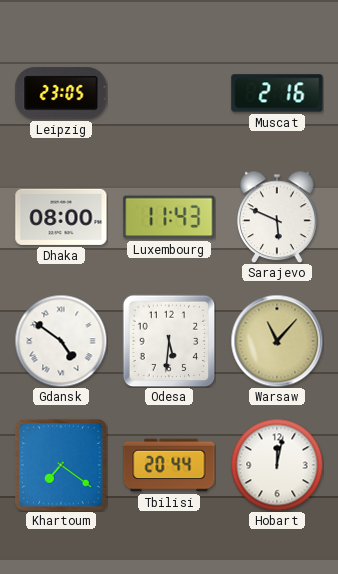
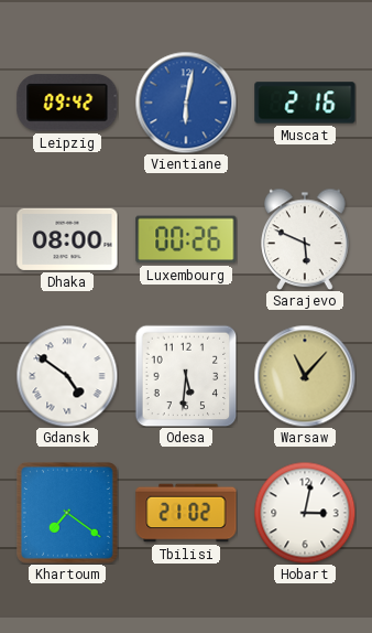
Leipzig: 23:05 -> 09:42
Vientiane: none -> 6:02
Luxembourg: 11:43 -> 00:26
Tbilisi: 20:44 -> 21:02
Hobart: 12:02 -> 3:02
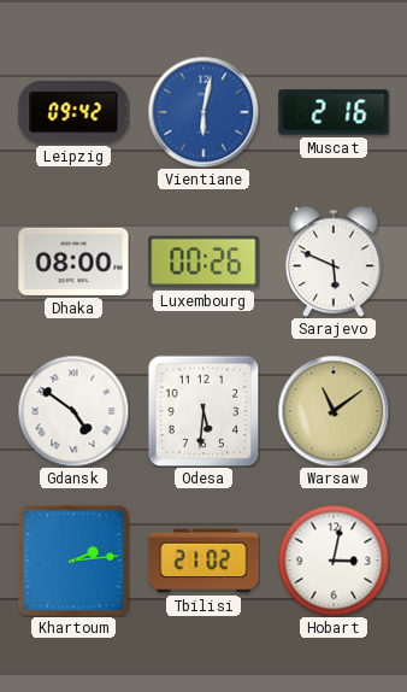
Warsaw: 11:07 -> 11:09
Khartoum: 7:21 -> 2:14
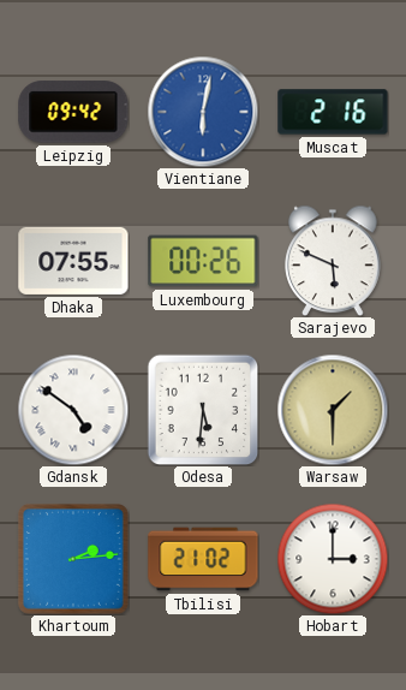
Dhaka: 08:00 -> 07:55
Warsaw: 11:09 -> 1:30
Hobart: 3:02 -> 3:00
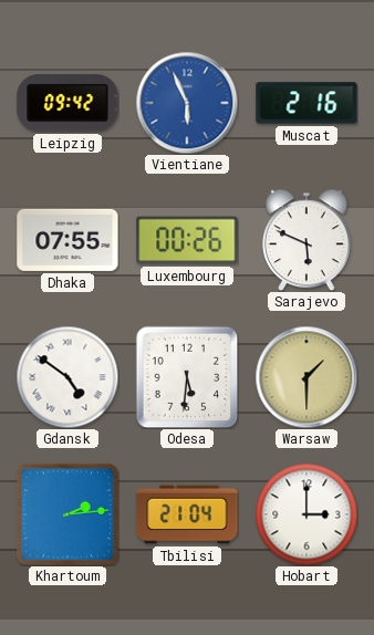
Vientiane: 6:02 -> 5:56
Tbilisi: 21:02 -> 21:04
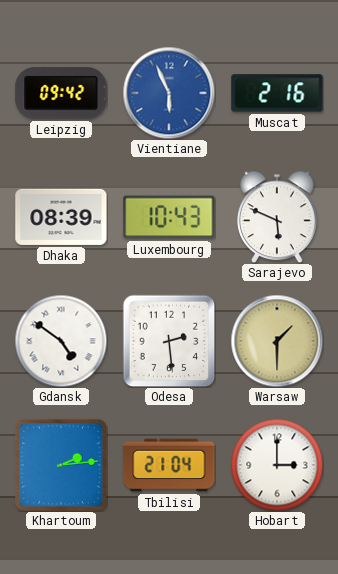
Dhaka: 07:55 -> 08:39
Luxembourg: 00:26 -> 10:43
Odesa: 5:31 -> 2:29
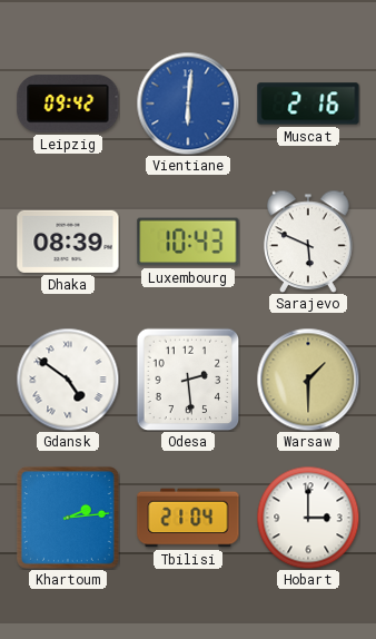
Vientiane: 5:56 -> 6:01
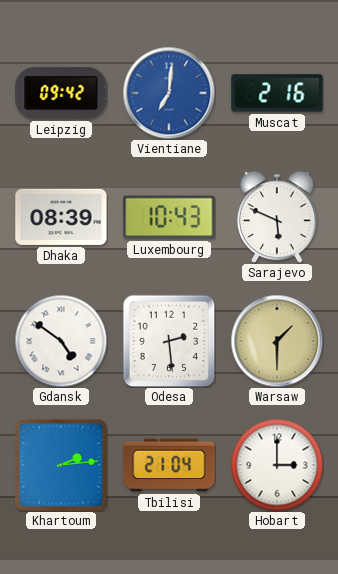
Vientiane: 6:01 -> 7:01
